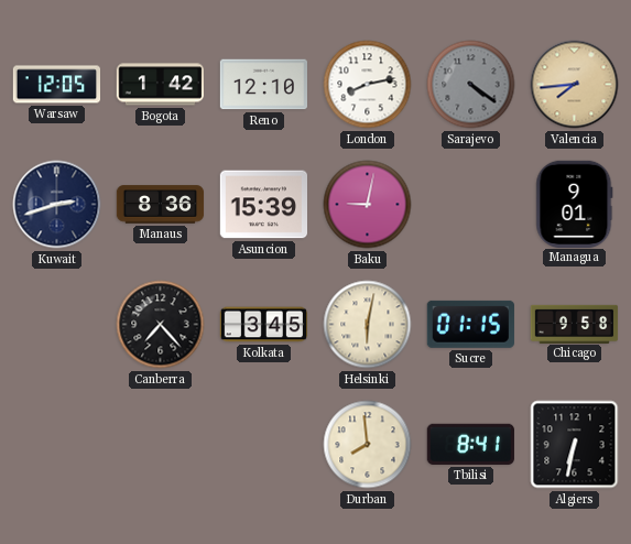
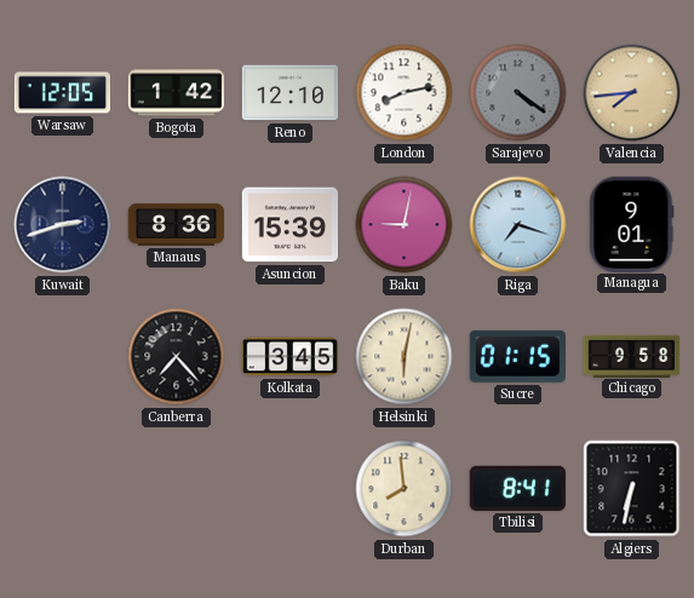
Riga: none -> 7:18
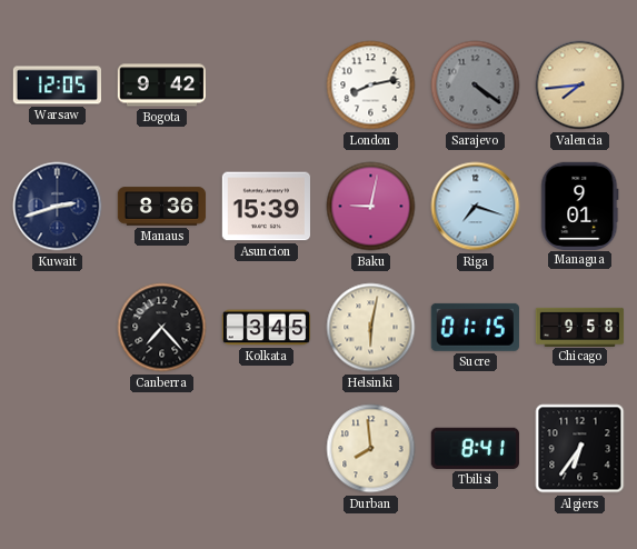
Bogota: 1:42 -> 9:42
Reno: 12:10 -> none
Algiers: 6:32 -> 6:36
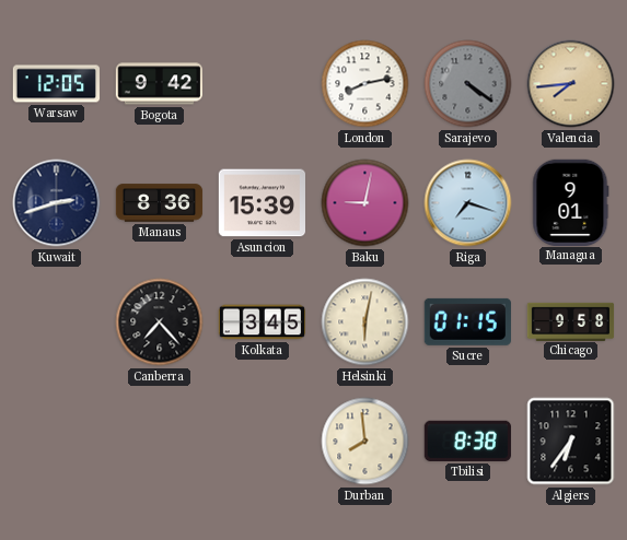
Tbilisi: 8:41 -> 8:38
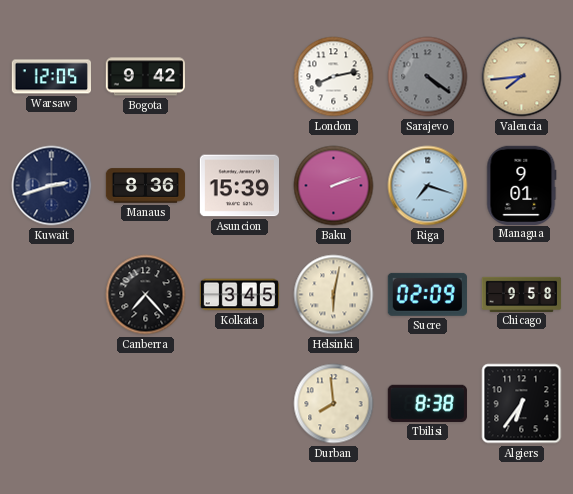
Baku: 9:02 -> 2:12
Sucre: 01:15 -> 02:09
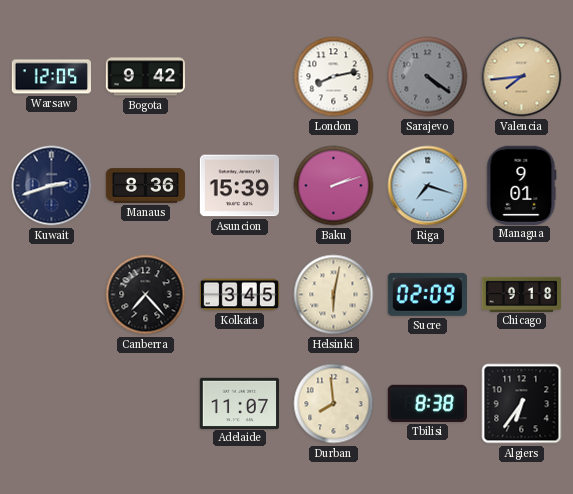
Chicago: 9:58 -> 9:18
Adelaide: none -> 11:07
